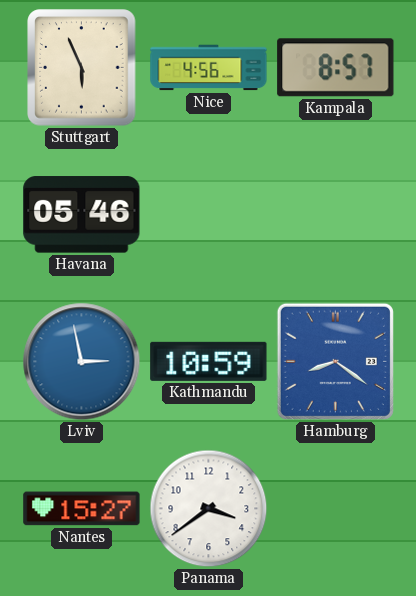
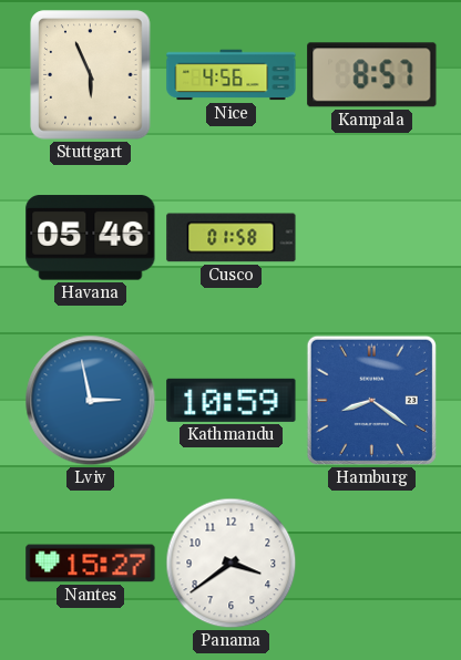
Cusco: none -> 01:58
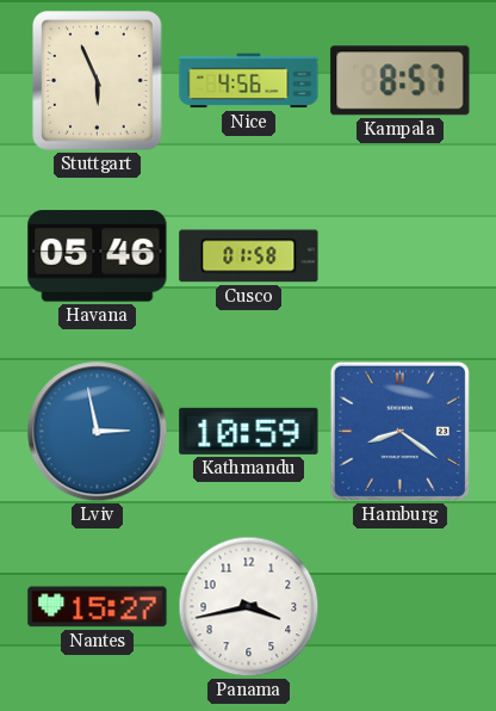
Panama: 3:39 -> 3:43
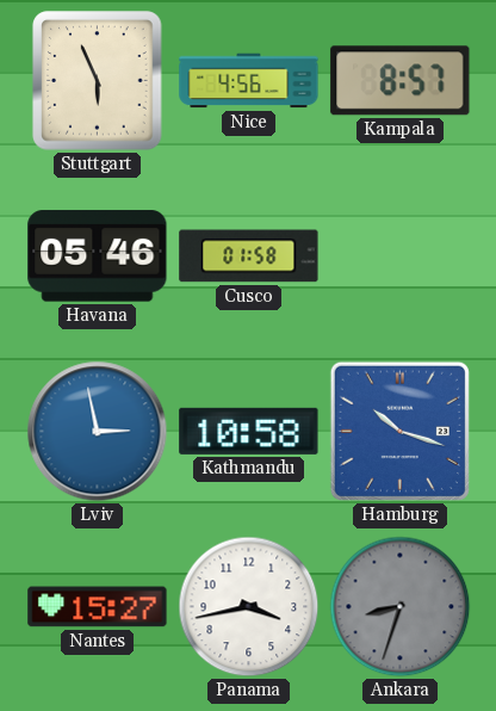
Kathmandu: 10:59 -> 10:58
Hamburg: 8:21 -> 10:18
Ankara: none -> 8:33
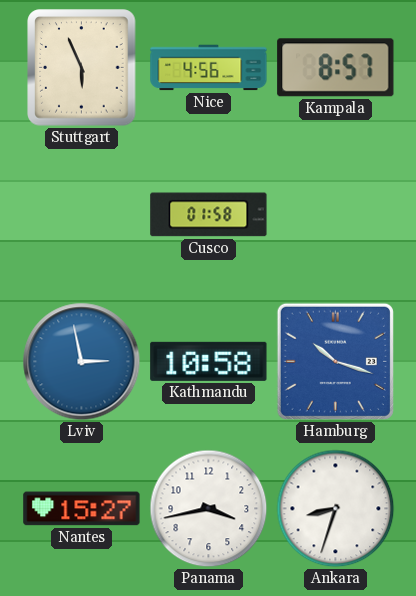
Havana: 05:46 -> none
Ankara dial: grey -> white
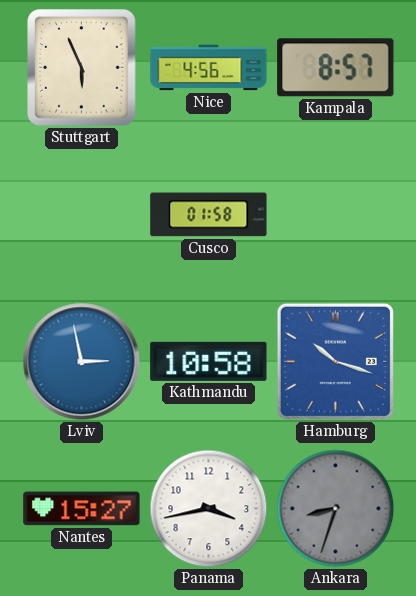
Ankara dial: white -> grey
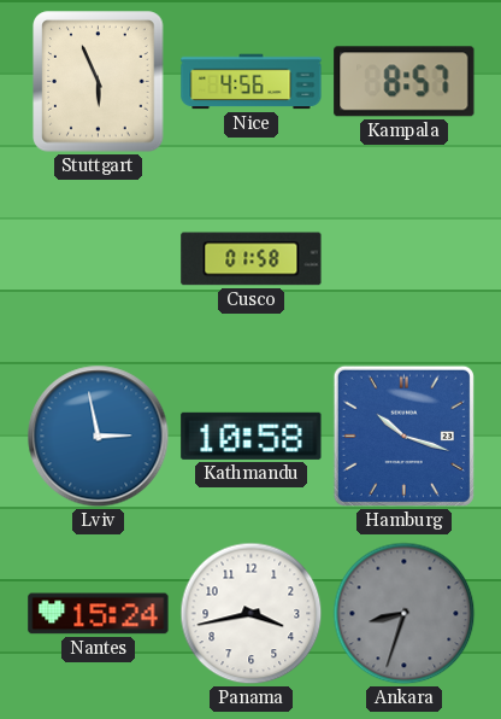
Nantes: 15:27 -> 15:24
